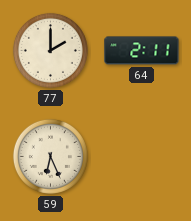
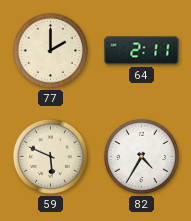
59: 6:26 -> 5:49
82: none -> 4:35
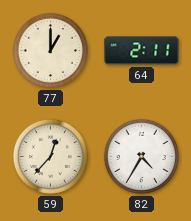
77: 2:00 -> 1:00
59: 5:49 -> 12:37
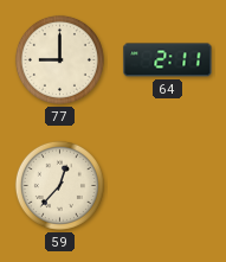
77: 1:00 -> 9:00
82: 4:35 -> none
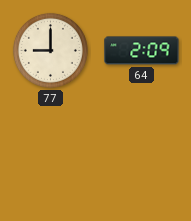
64: 2:11 -> 2:09
59: 12:37 -> none
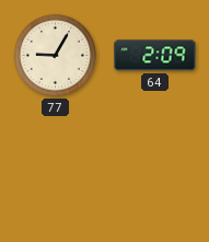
77: 9:00 -> 9:05
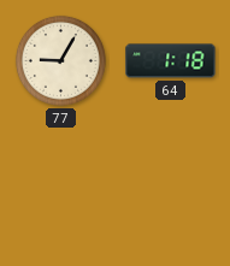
64: 2:09 -> 1:18
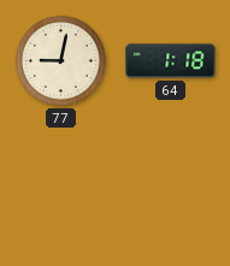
77: 9:05 -> 9:02
